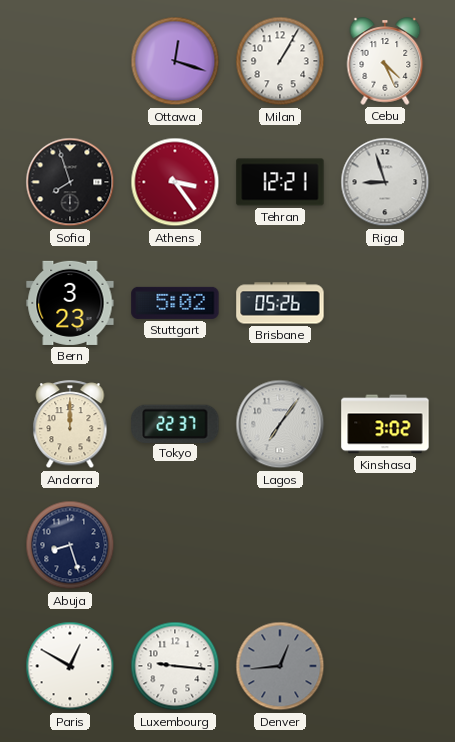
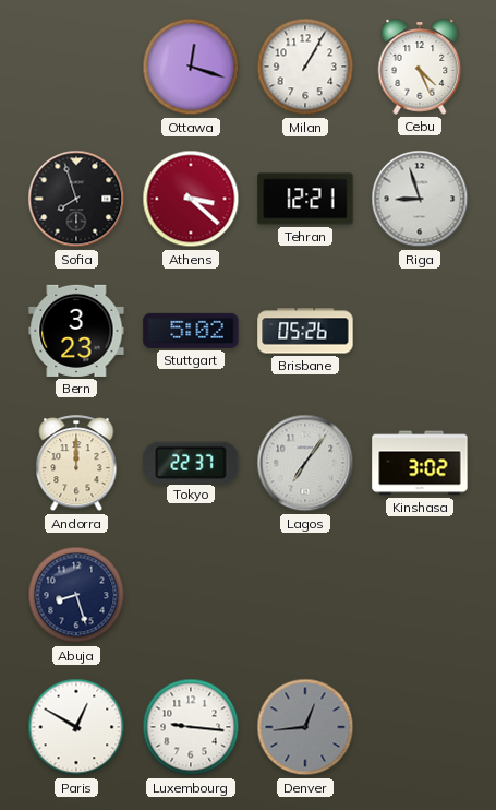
Athens: 3:24 -> 3:22
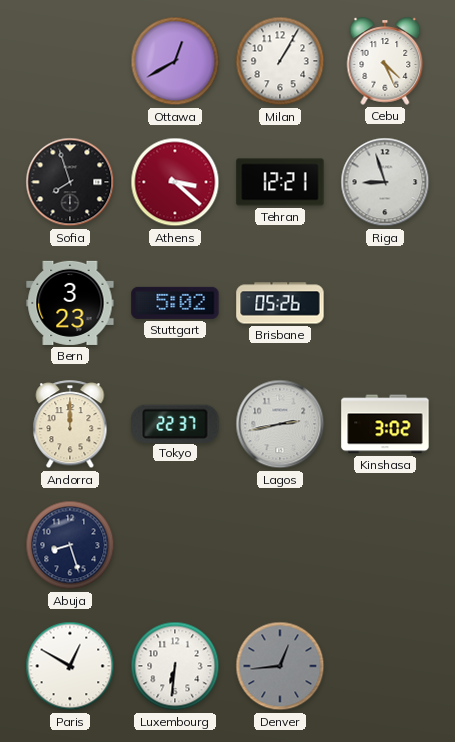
Ottawa: 12:18 -> 12:40
Lagos: 7:06 -> 2:43
Luxembourg: 9:16 -> 6:31
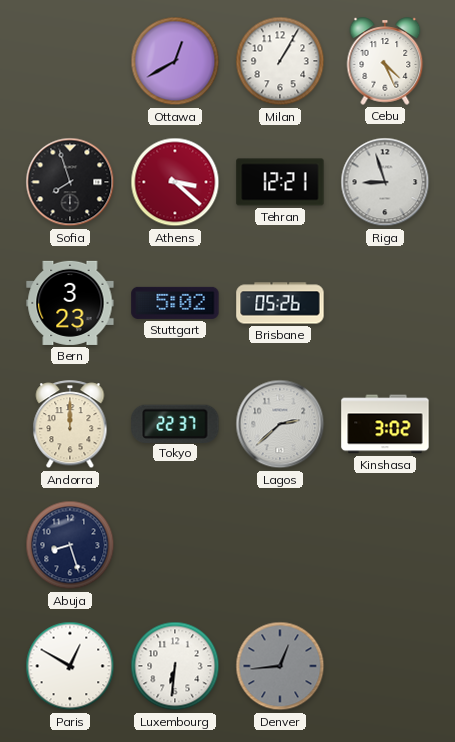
Lagos: 2:43 -> 2:38
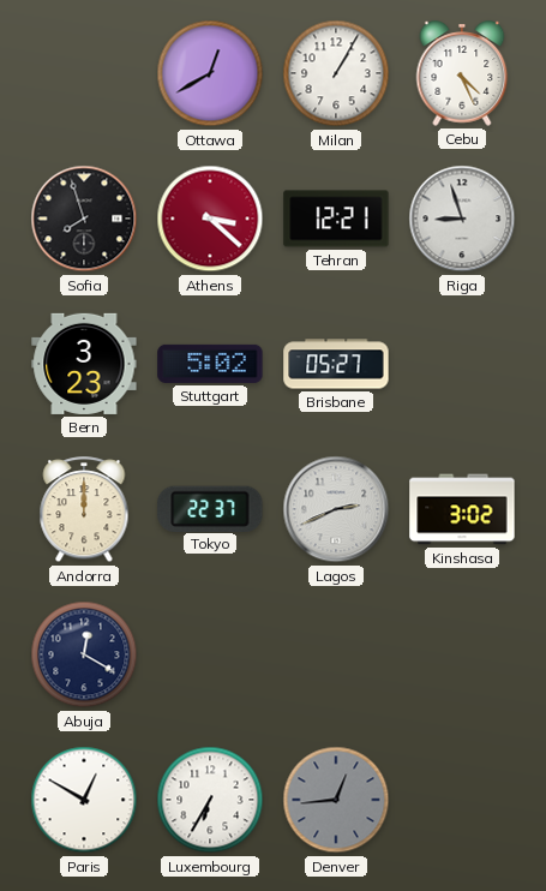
Brisbane: 05:26 -> 05:27
Lagos: 2:38 -> 2:41
Abuja: 8:27 -> 12:20
Luxembourg: 6:31 -> 6:35
